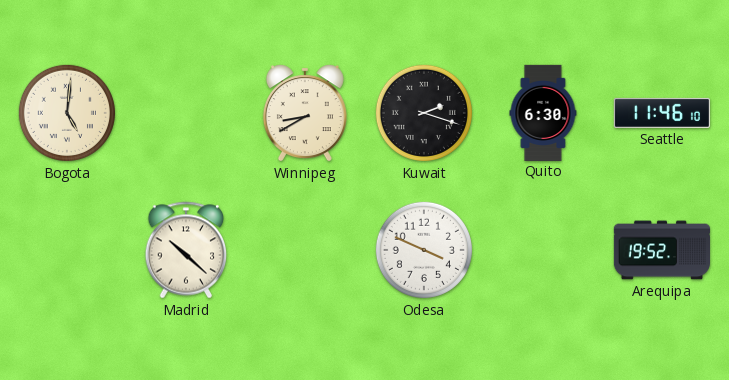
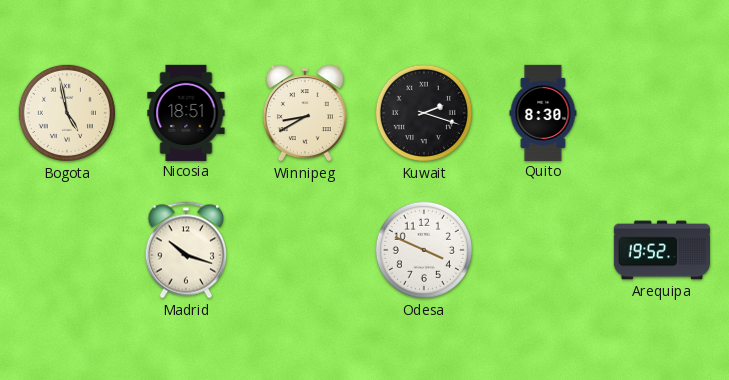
Bogota: 5:01 -> 4:58
Nicosia: none -> 18:51
Quito: 6:30 -> 8:30
Seattle: 11:46 -> none
Madrid: 10:22 -> 10:18
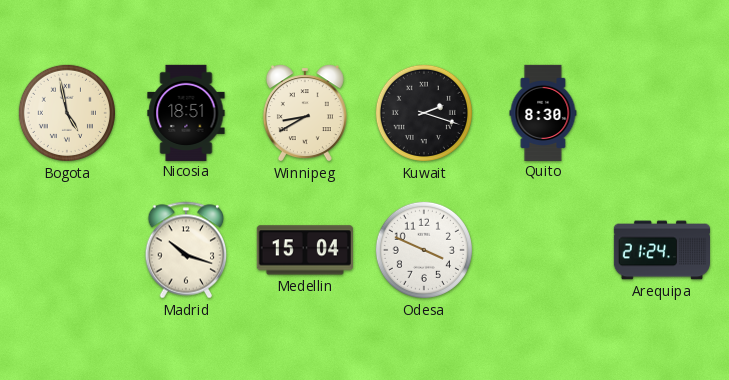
Medellin: none -> 15:04
Arequipa: 19:52 -> 21:24
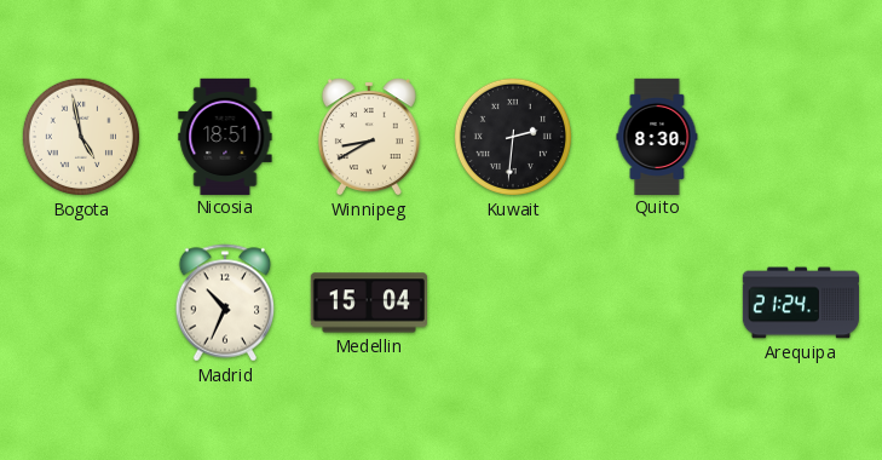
Kuwait: 2:18 -> 2:31
Madrid: 10:18 -> 10:34
Odesa: 3:49 -> none
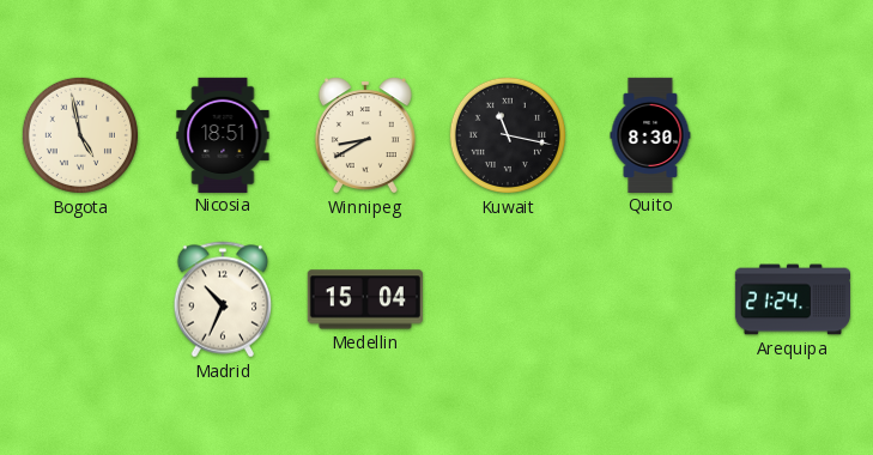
Kuwait: 2:31 -> 11:17
